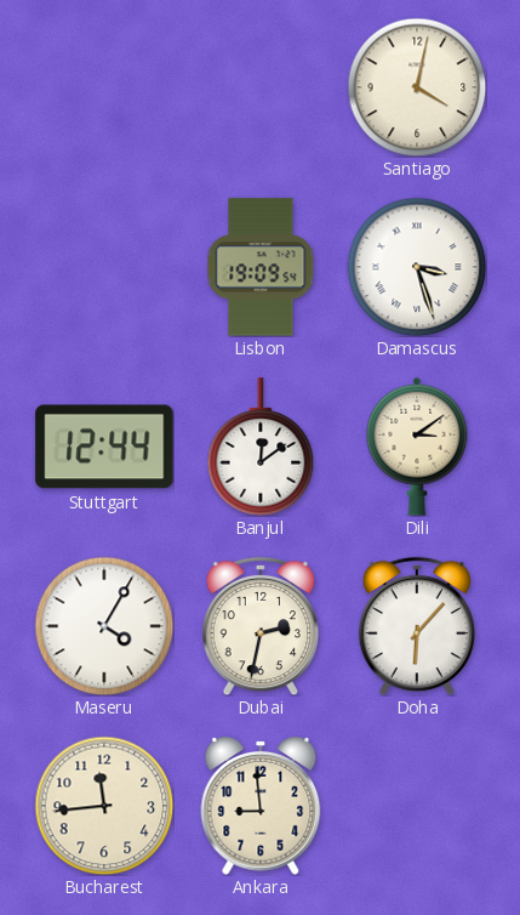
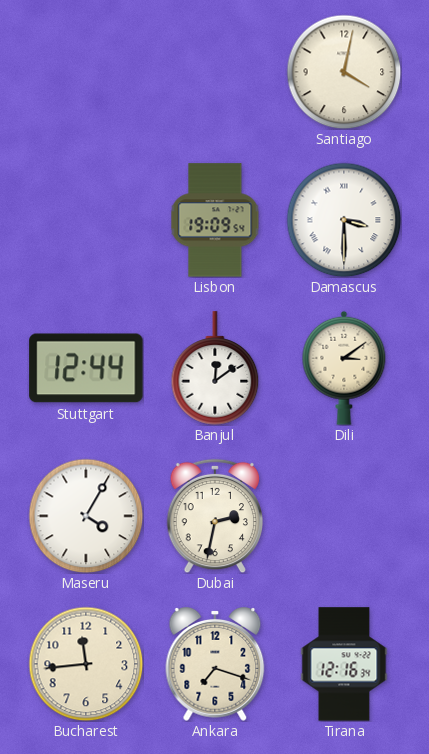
Damascus: 3:27 -> 3:30
Doha: 6:07 -> none
Ankara: 8:59 -> 7:18
Tirana: none -> 12:16
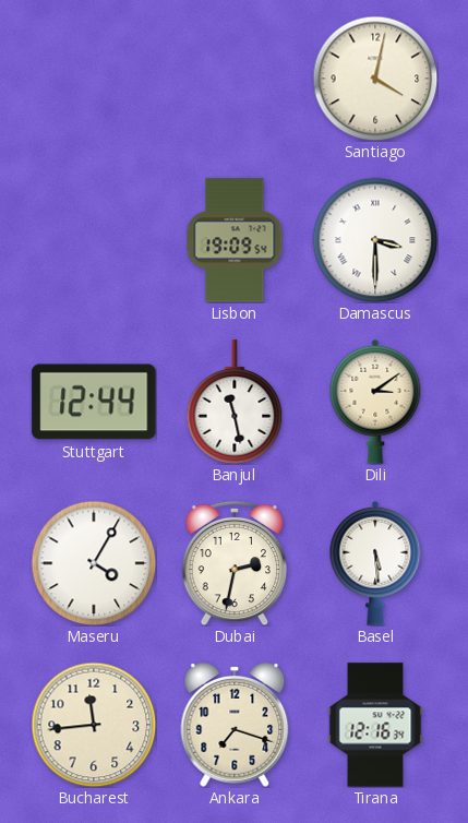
Banjul: 12:09 -> 11:28
Basel: none -> 5:29
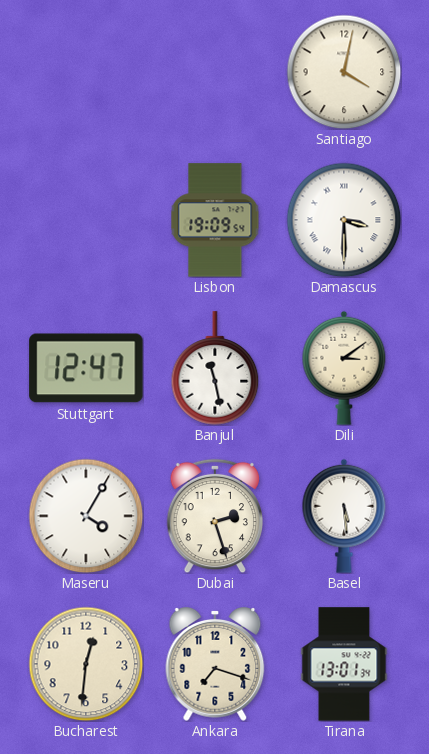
Stuttgart: 12:44 -> 12:47
Dubai: 2:32 -> 2:27
Bucharest: 11:44 -> 12:31
Tirana: 12:16 -> 13:01
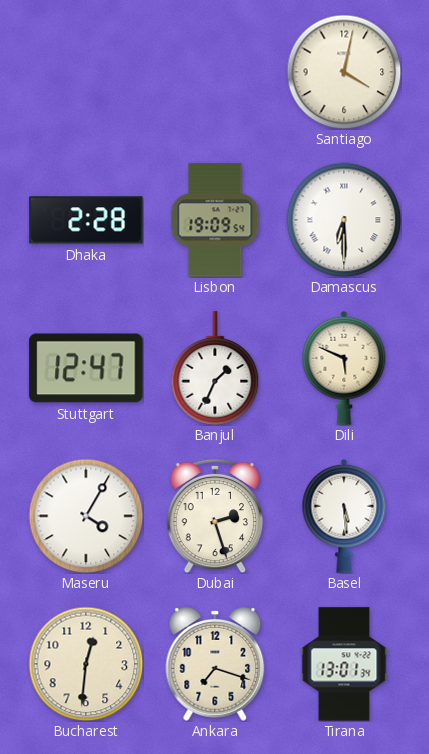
Dhaka: none -> 2:28
Damascus: 3:30 -> 6:30
Banjul: 11:28 -> 1:34
Dili: 3:09 -> 5:49
